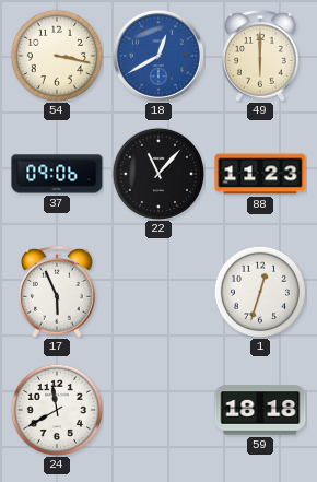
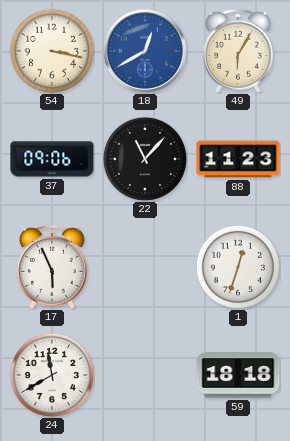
49: 6:00 -> 6:05
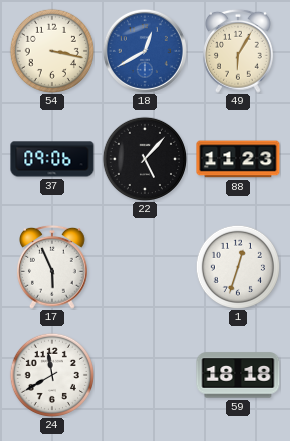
22: 11:07 -> 5:07
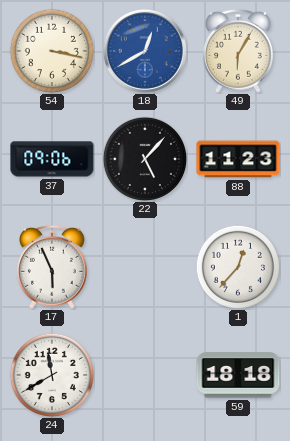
1: 12:33 -> 12:37
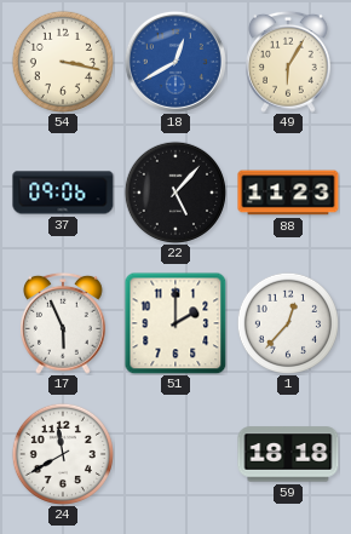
51: none -> 2:00
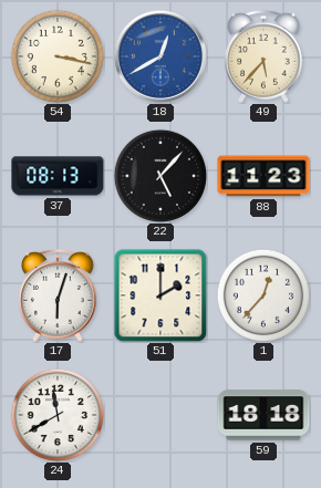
49: 6:05 -> 5:37
37: 09:06 -> 08:13
17: 5:56 -> 6:03
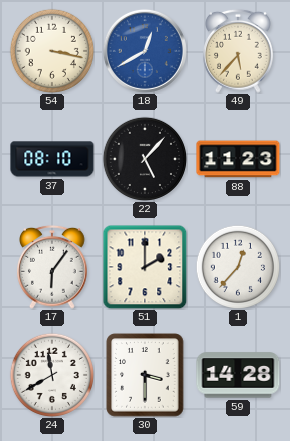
37: 08:13 -> 08:10
17: 6:03 -> 6:06
30: none -> 3:30
59: 18:18 -> 14:28
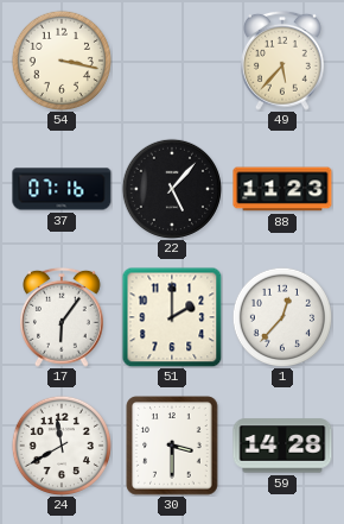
18: 12:40 -> none
37: 08:10 -> 07:16
